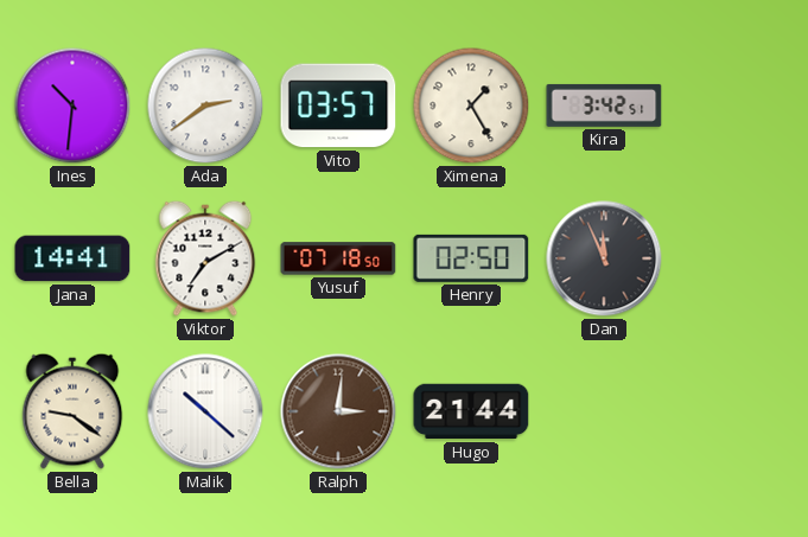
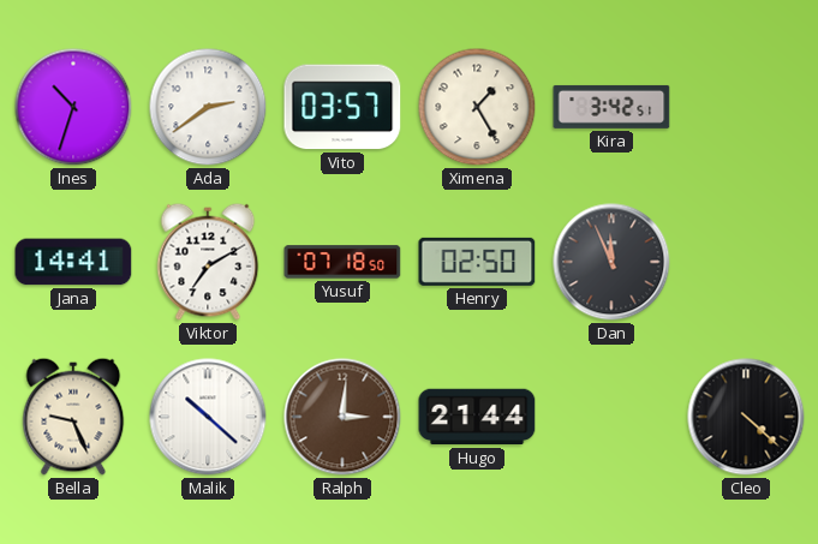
Ines: 10:31 -> 10:33
Bella: 9:21 -> 9:26
Cleo: none -> 4:22
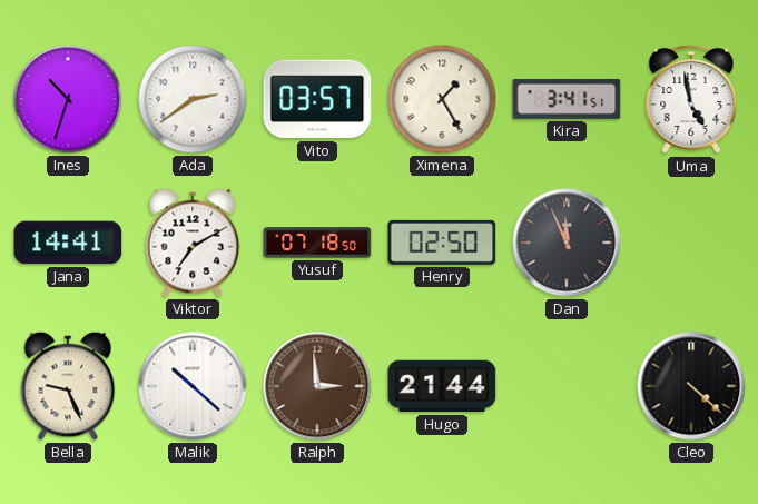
Kira: 3:42 -> 3:41
Uma: none -> 4:58
Ralph: 3:01 -> 2:59
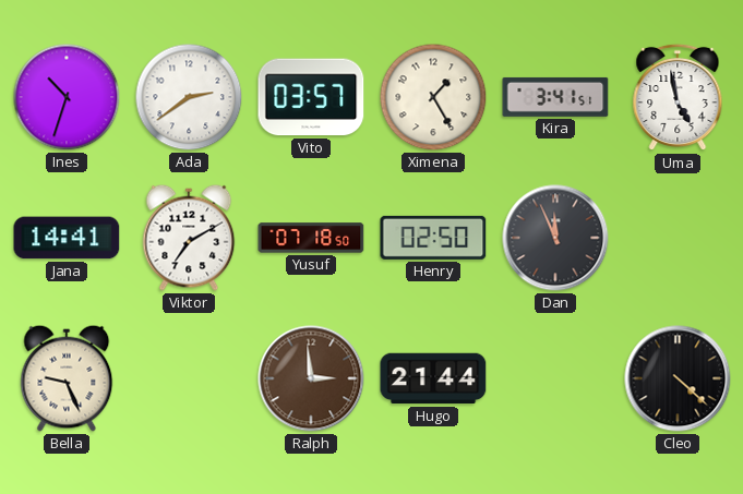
Malik: 10:22 -> none
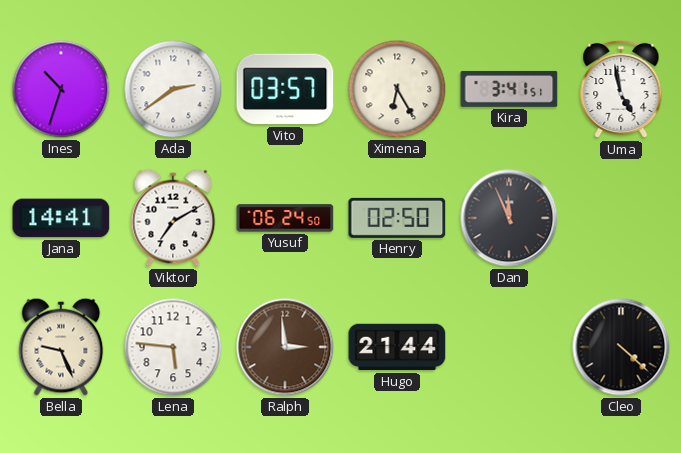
Ximena: 1:25 -> 6:25
Yusuf: 07:18 -> 06:24
Lena: none -> 5:46
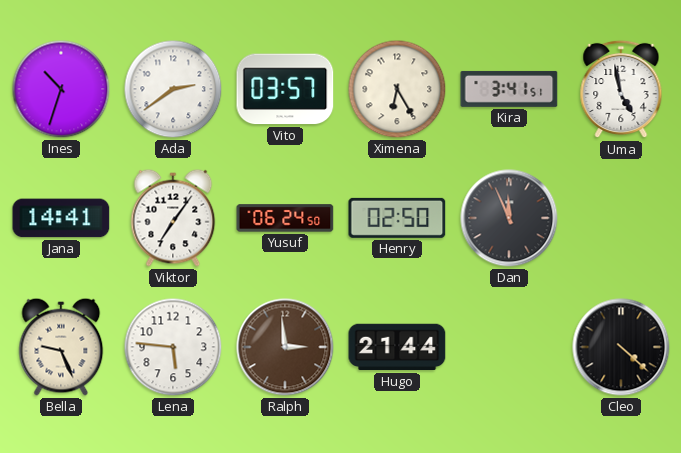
Viktor: 7:10 -> 7:06
